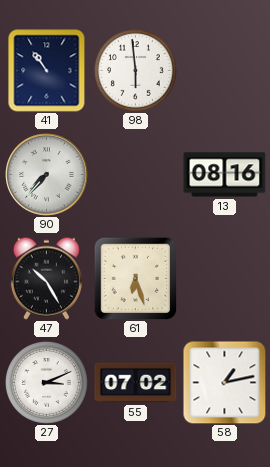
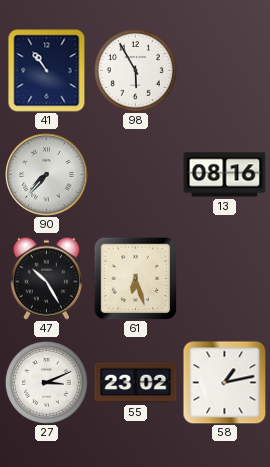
98: 5:59 -> 5:55
55: 07:02 -> 23:02
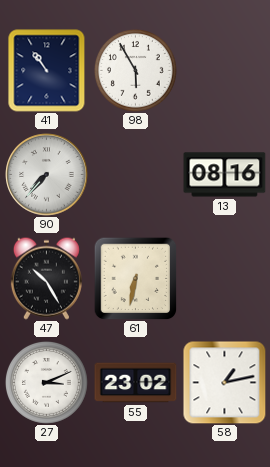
61: 6:27 -> 6:32
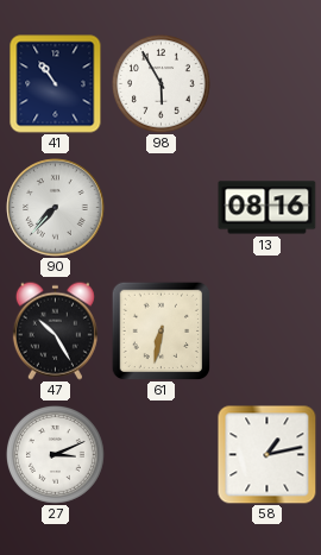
55: 23:02 -> none
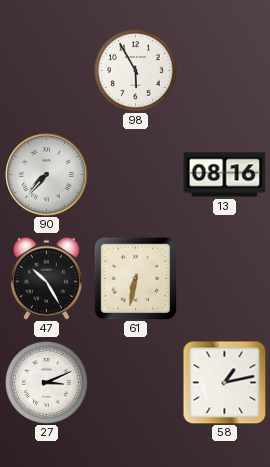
41: 10:54 -> none
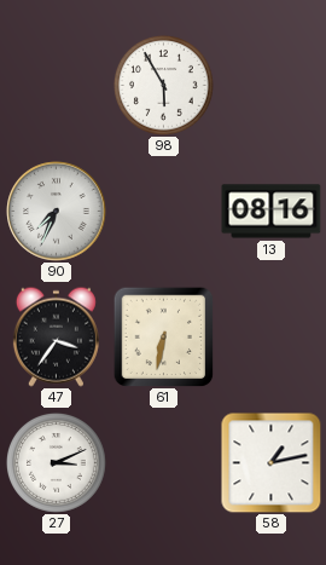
90: 7:37 -> 7:34
47: 10:25 -> 3:36
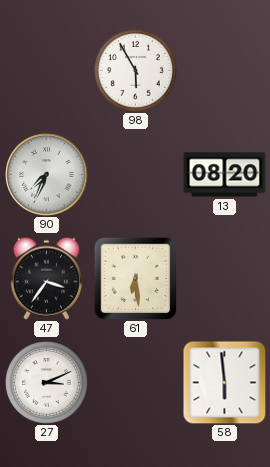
13: 08:16 -> 08:20
61: 6:32 -> 6:29
58: 1:13 -> 5:59
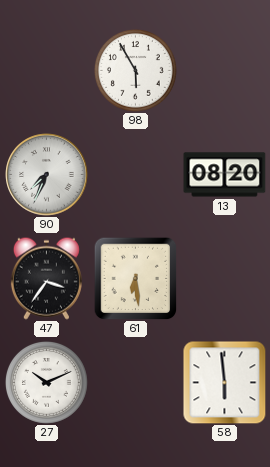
27: 3:11 -> 10:11
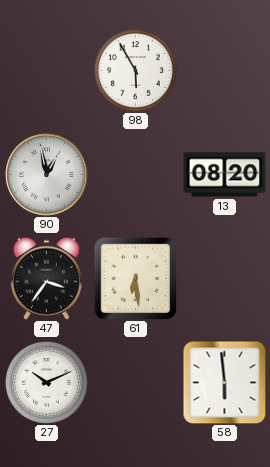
90: 7:34 -> 12:58
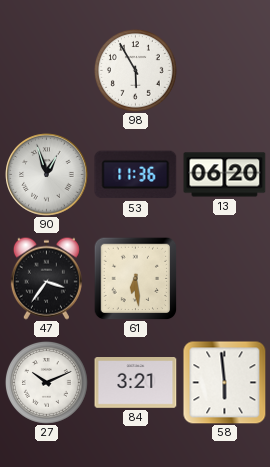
90: 12:58 -> 12:57
53: none -> 11:36
13: 08:20 -> 06:20
84: none -> 3:21
